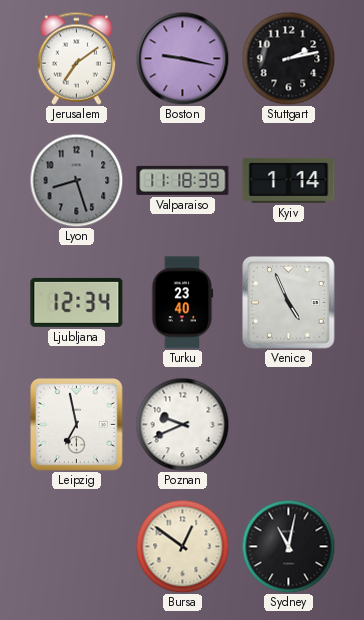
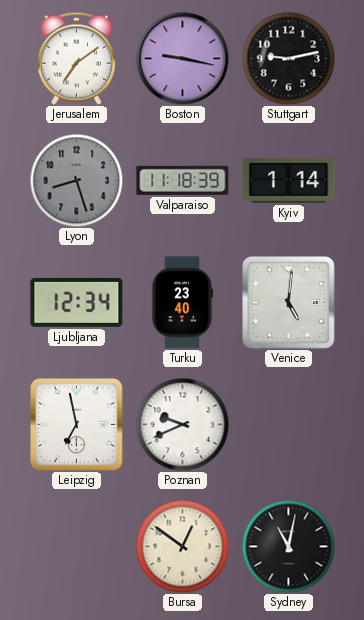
Stuttgart: 2:13 -> 9:13
Venice: 4:56 -> 5:01
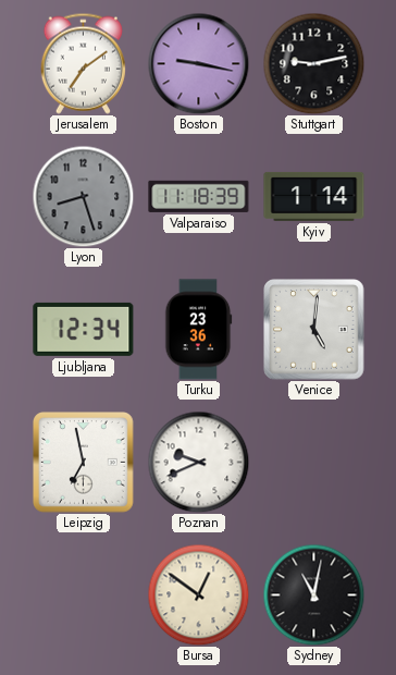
Turku: 23:40 -> 23:36
